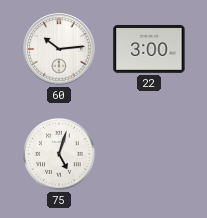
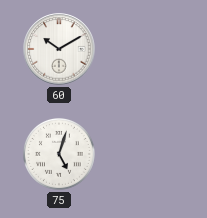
60: 10:14 -> 10:10
22: 3:00 -> none
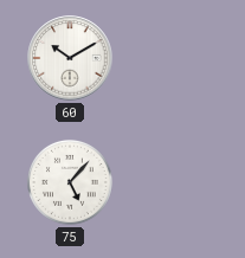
75: 5:03 -> 5:07
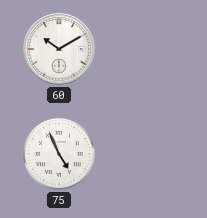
75: 5:07 -> 4:56
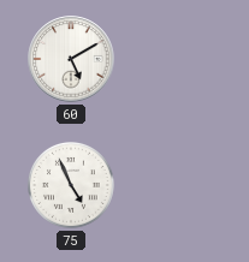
60: 10:10 -> 5:10
